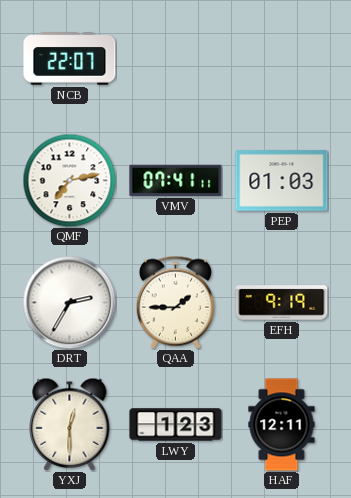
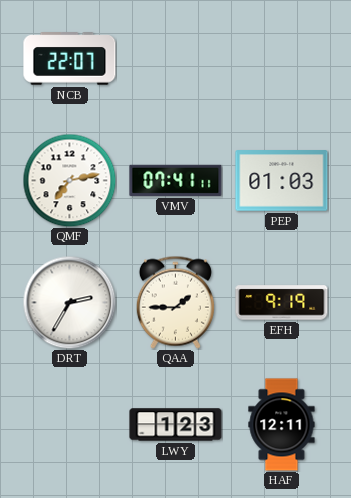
YXJ: 12:30 -> none
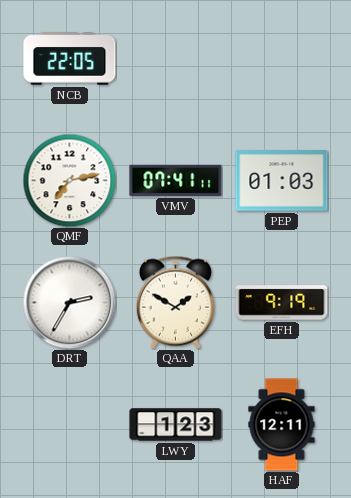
NCB: 22:07 -> 22:05
QAA: 1:45 -> 1:50
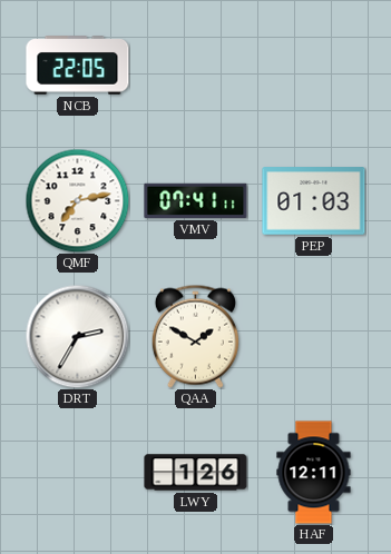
EFH: 9:19 -> none
LWY: 1:23 -> 1:26
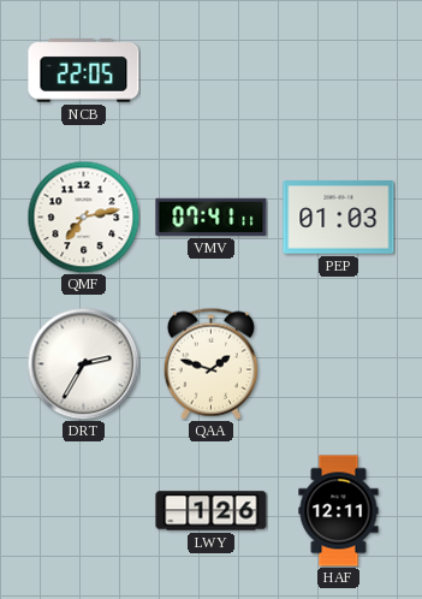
QAA: 1:50 -> 1:48
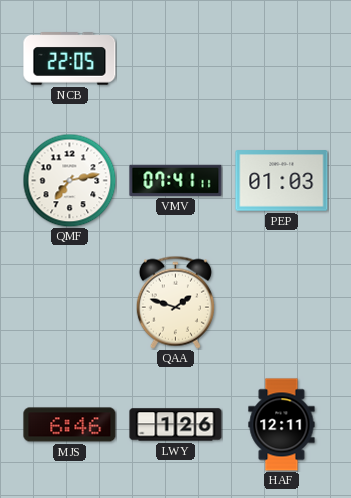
DRT: 2:35 -> none
MJS: none -> 6:46
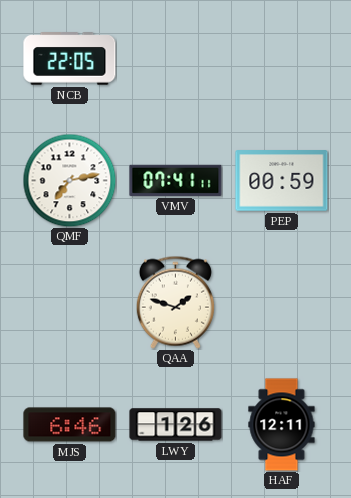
PEP: 01:03 -> 00:59
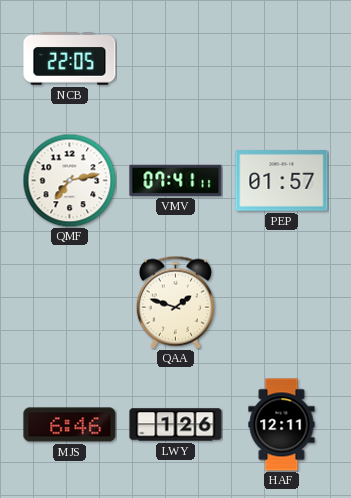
PEP: 00:59 -> 01:57
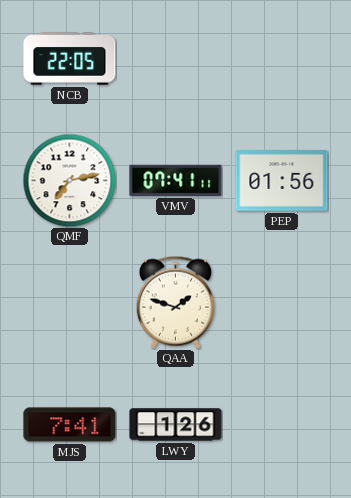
PEP: 01:57 -> 01:56
MJS: 6:46 -> 7:41
HAF: 12:11 -> none
